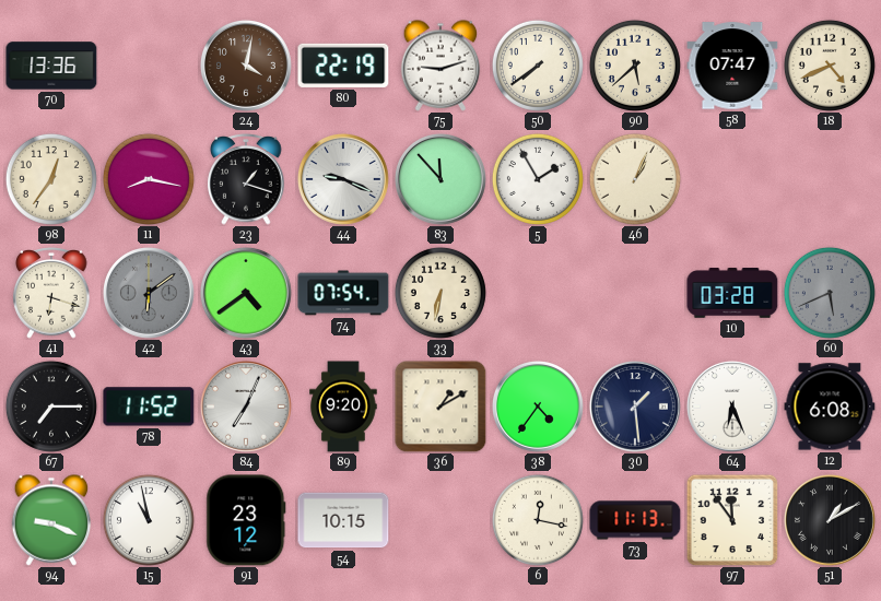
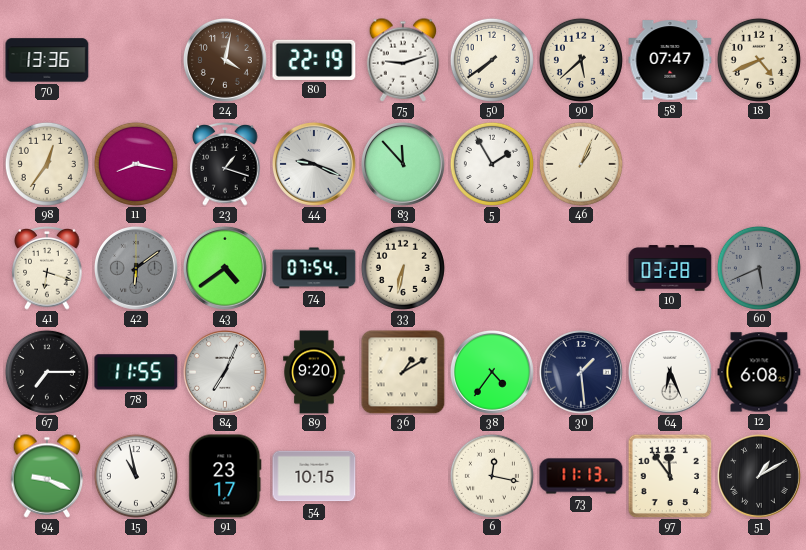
78: 11:52 -> 11:55
91: 23:12 -> 23:17
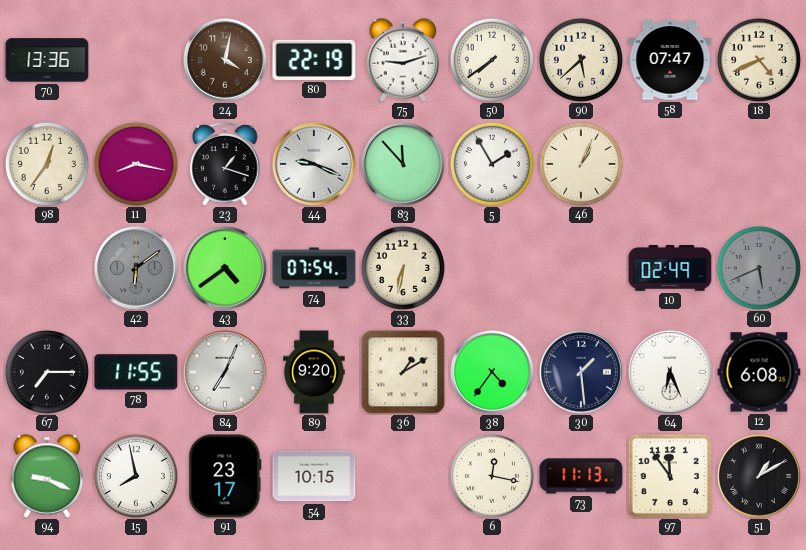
41: 6:18 -> none
10: 03:28 -> 02:49
15: 10:58 -> 7:58
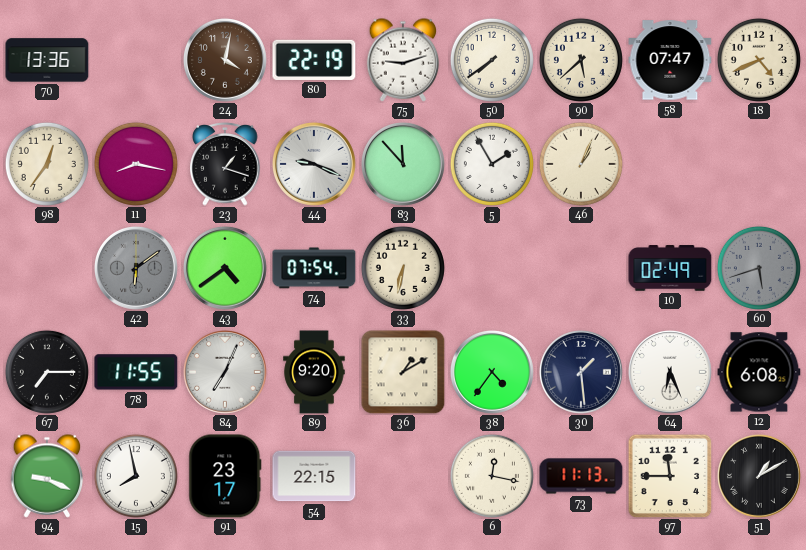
60: 5:41 -> 5:42
54: 10:15 -> 22:15
97: 11:54 -> 11:45
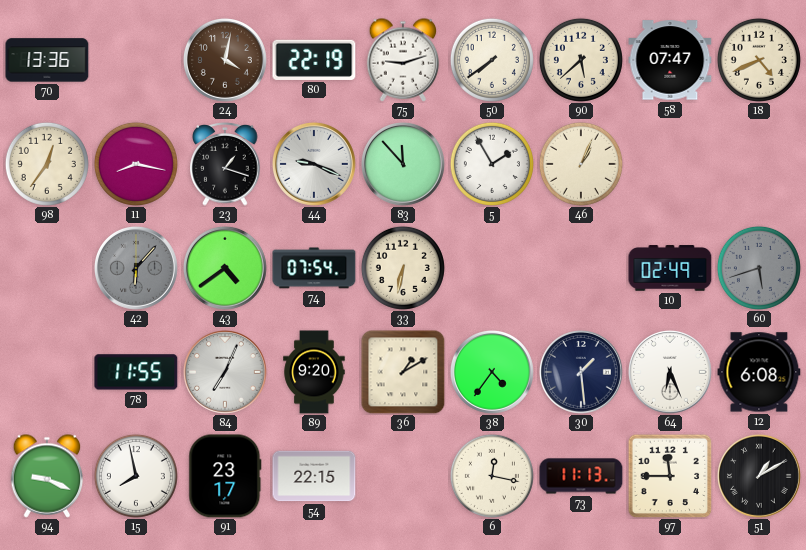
42: 6:09 -> 6:07
67: 7:15 -> none
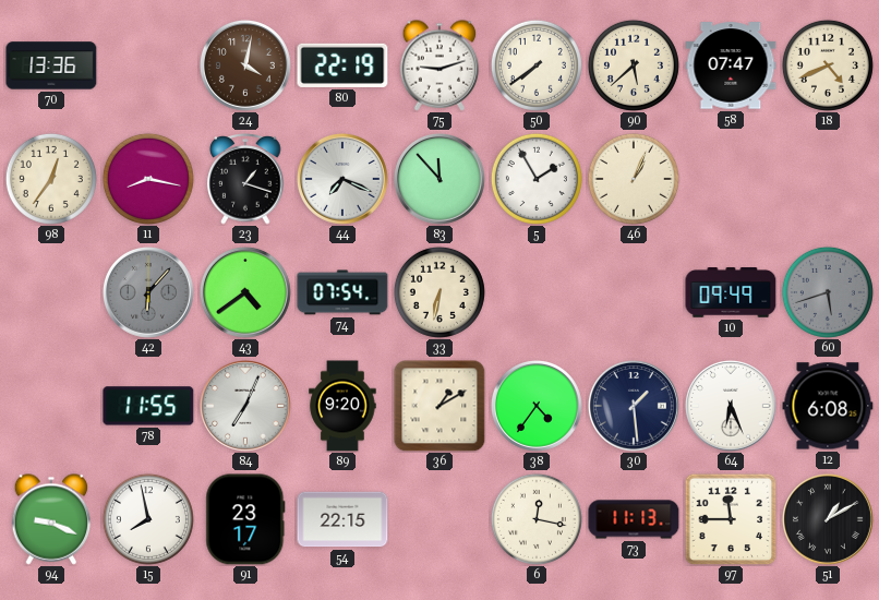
44: 9:19 -> 7:19
10: 02:49 -> 09:49
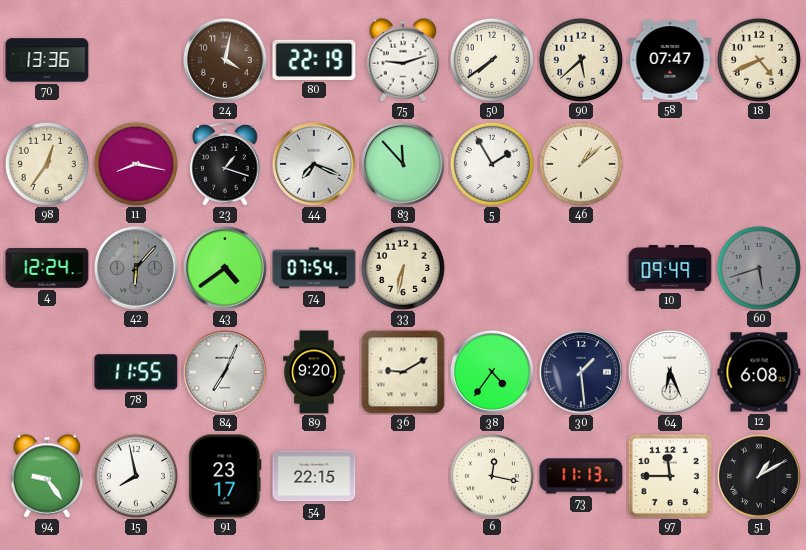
46: 1:04 -> 1:08
4: none -> 12:24
36: 1:10 -> 9:10
94: 9:19 -> 9:24
